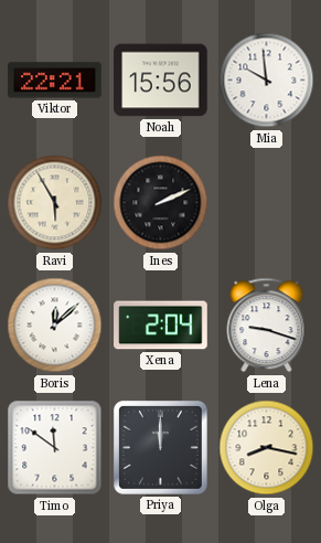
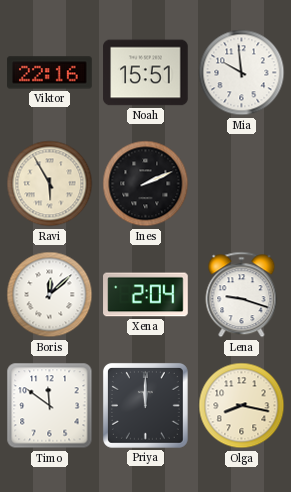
Viktor: 22:21 -> 22:16
Noah: 15:56 -> 15:51
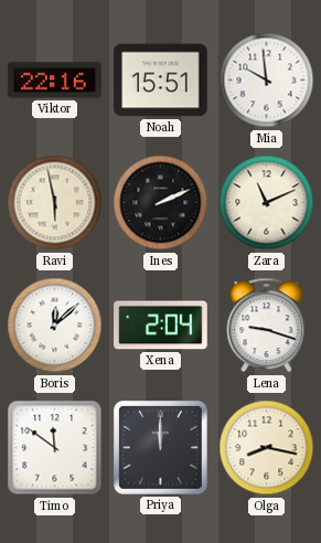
Ravi: 5:55 -> 5:58
Zara: none -> 11:11
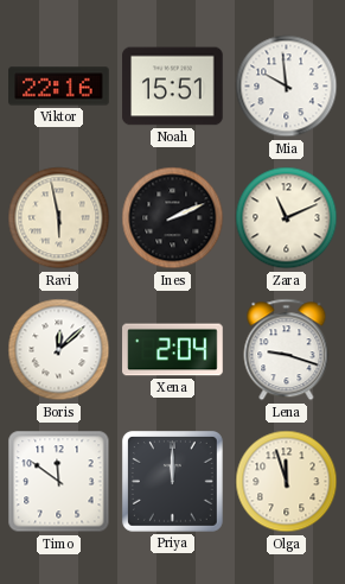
Olga: 8:17 -> 11:57
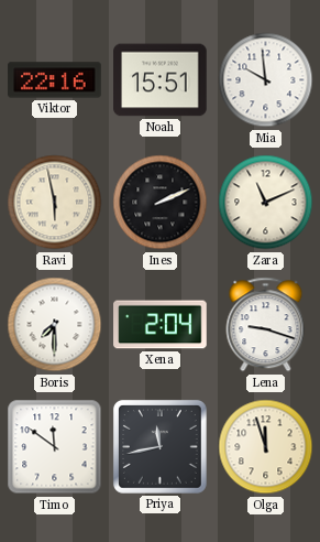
Boris: 12:08 -> 7:30
Priya: 12:00 -> 11:43
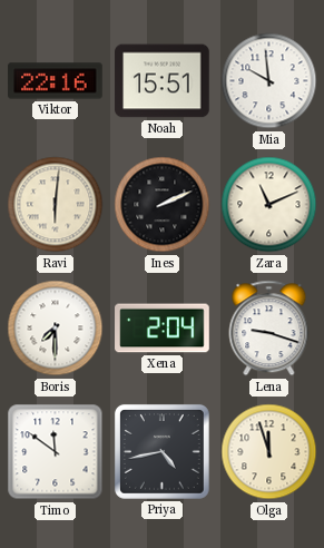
Ravi: 5:58 -> 6:01
Priya: 11:43 -> 4:43
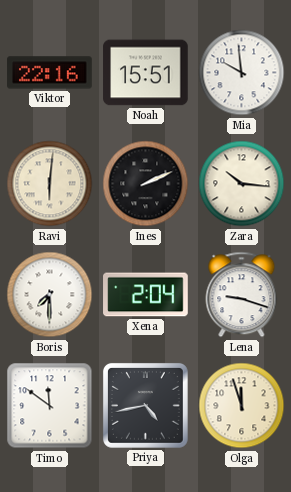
Zara: 11:11 -> 10:16
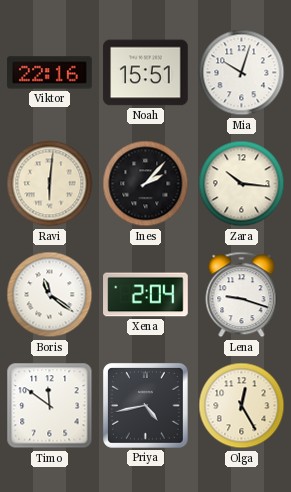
Mia: 9:59 -> 10:03
Ines: 2:11 -> 2:07
Boris: 7:30 -> 11:21
Olga: 11:57 -> 12:25
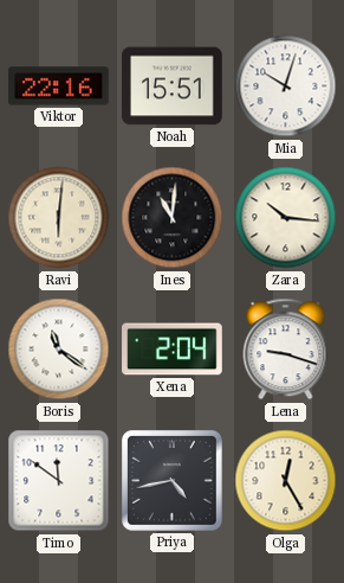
Ines: 2:07 -> 11:01
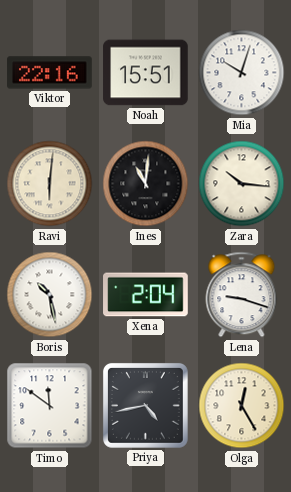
Boris: 11:21 -> 10:28
